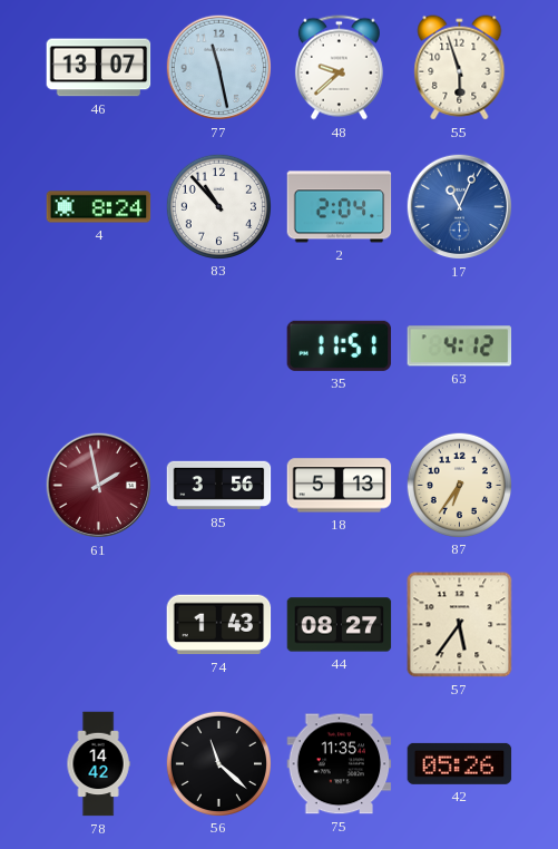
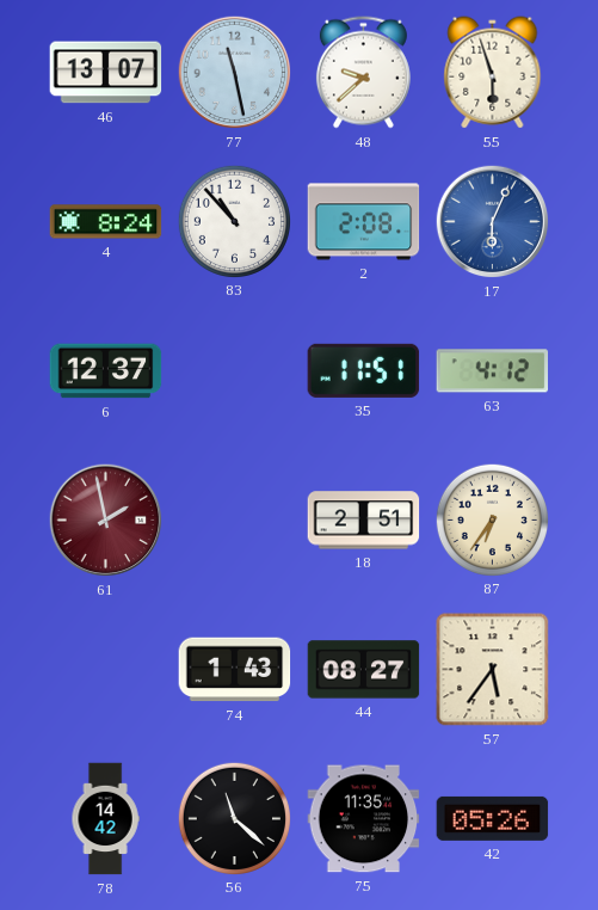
2: 2:04 -> 2:08
17: 11:04 -> 6:04
6: none -> 12:37
85: 3:56 -> none
18: 5:13 -> 2:51
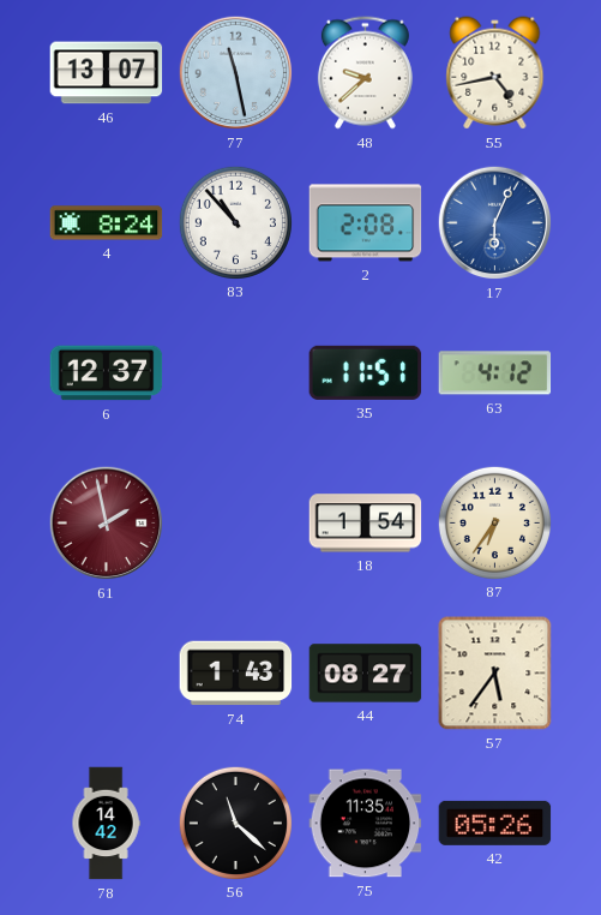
55: 5:57 -> 4:43
18: 2:51 -> 1:54
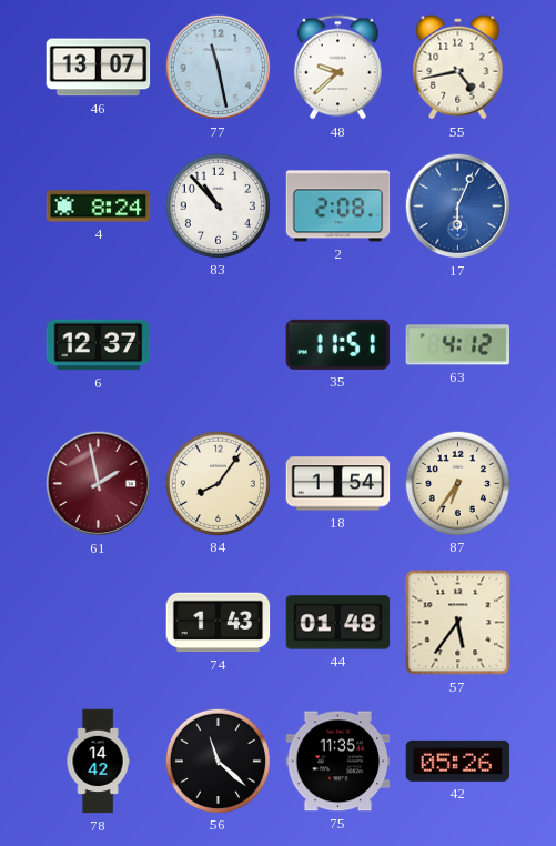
84: none -> 8:06
44: 08:27 -> 01:48
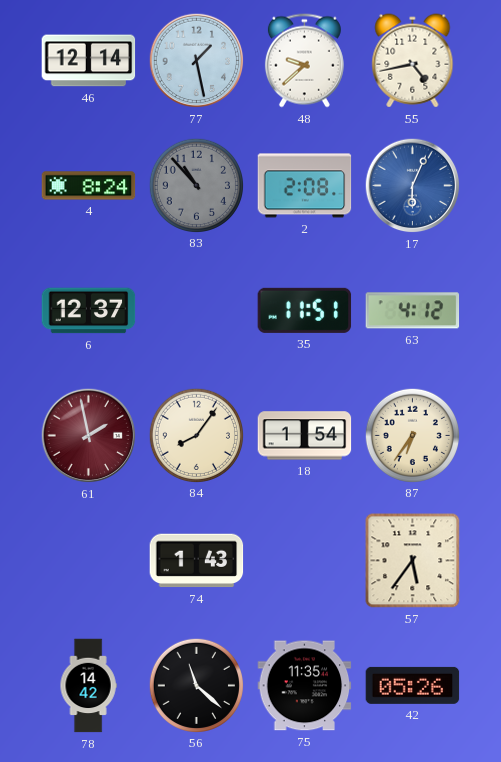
46: 13:07 -> 12:14
77: 11:28 -> 1:28
83 dial: white -> grey
44: 01:48 -> none
